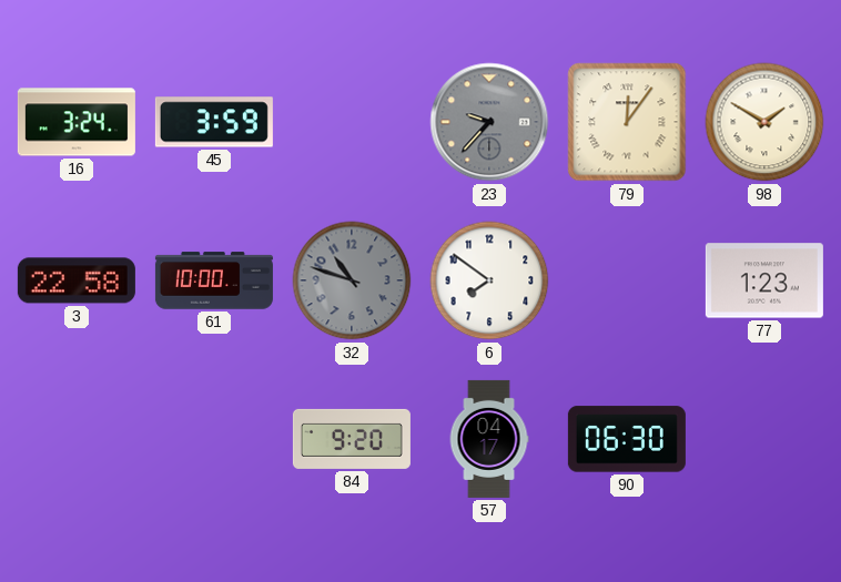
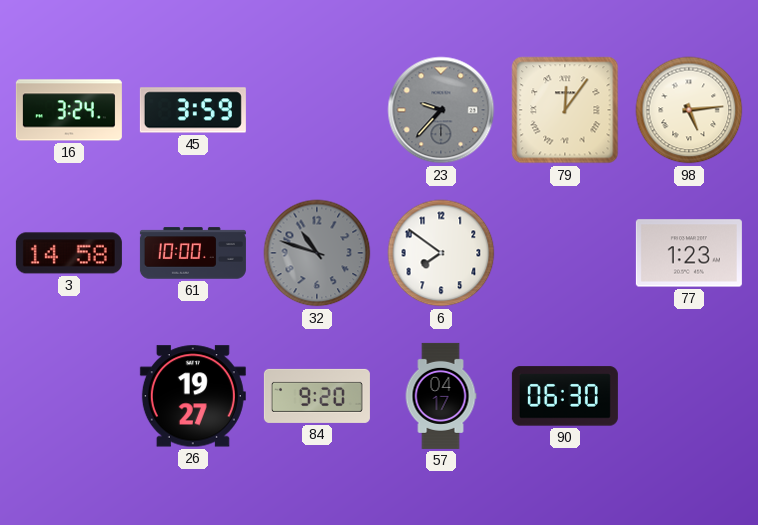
98: 1:50 -> 5:14
3: 22:58 -> 14:58
26: none -> 19:27
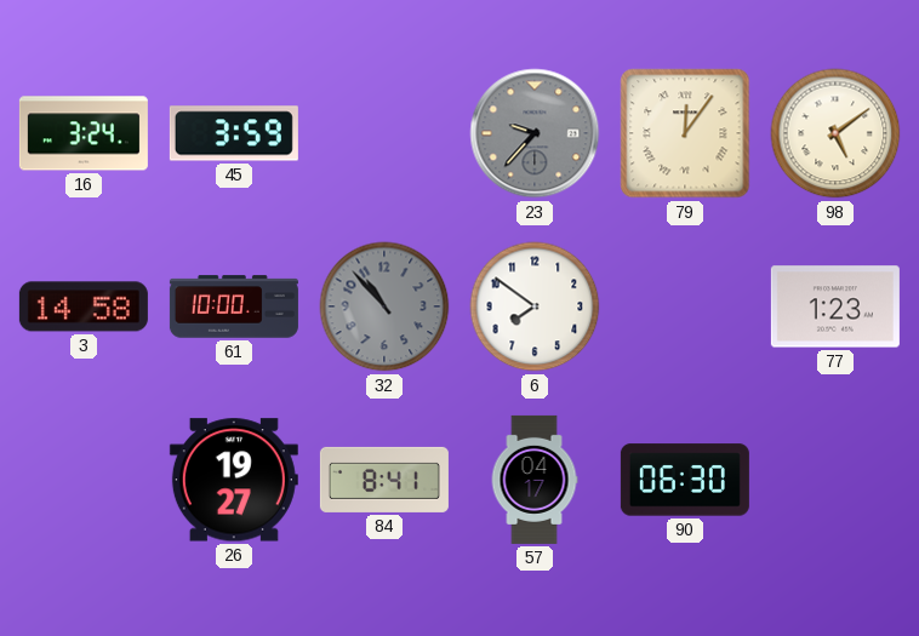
98: 5:14 -> 5:09
32: 10:48 -> 10:53
84: 9:20 -> 8:41
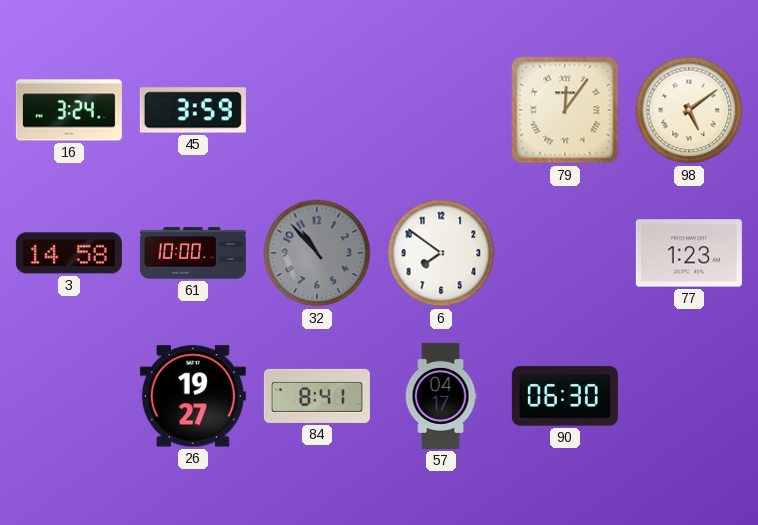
23: 9:37 -> none
